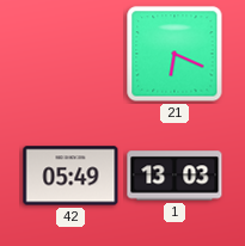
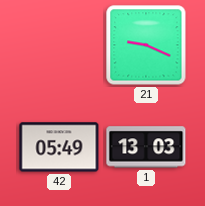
21: 6:19 -> 9:19
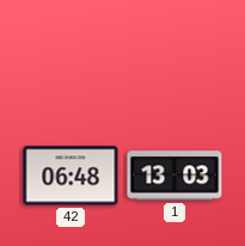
21: 9:19 -> none
42: 05:49 -> 06:48
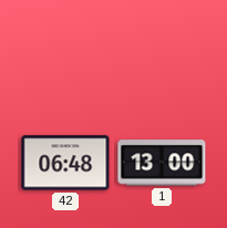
1: 13:03 -> 13:00
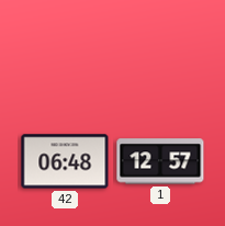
1: 13:00 -> 12:57
